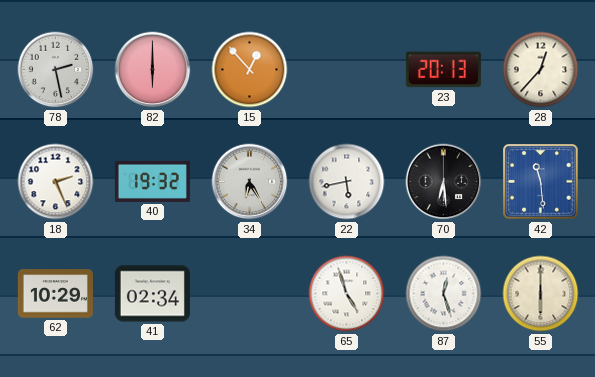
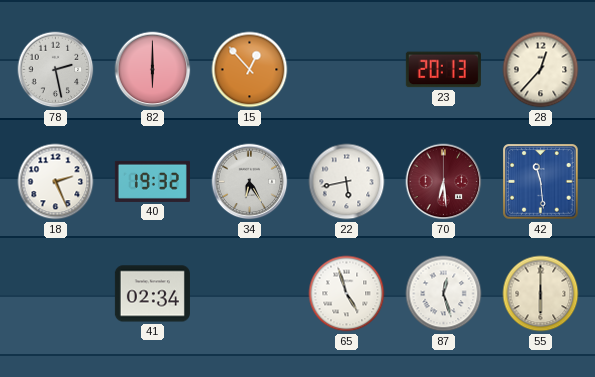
70 dial: black -> burgundy
62: 10:29 -> none
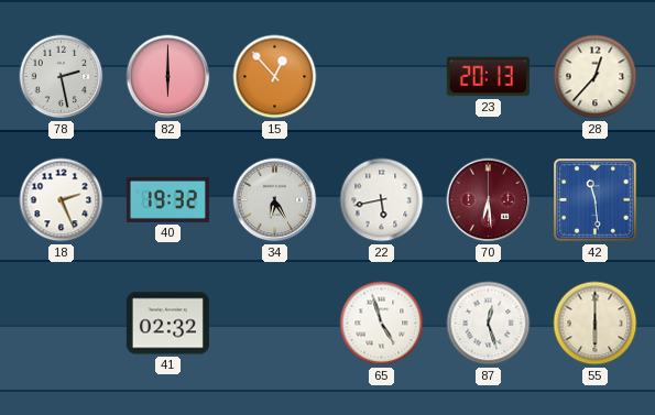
41: 02:34 -> 02:32
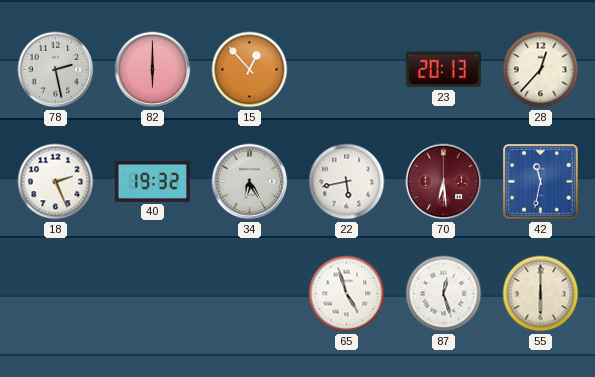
42: 11:29 -> 11:32
41: 02:32 -> none
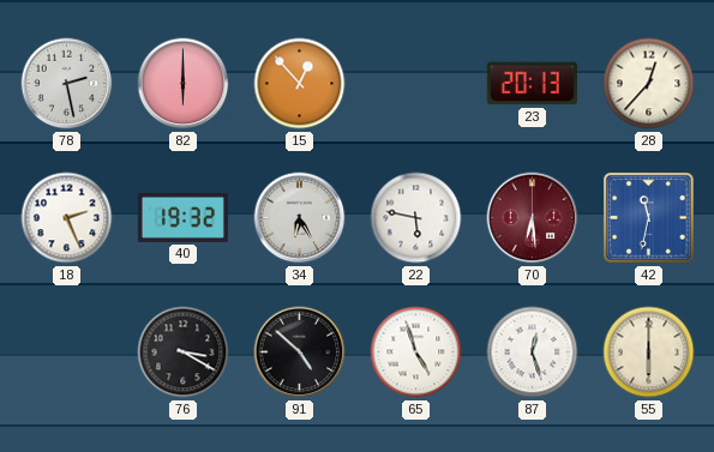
22: 5:43 -> 5:47
76: none -> 3:20
91: none -> 4:52
